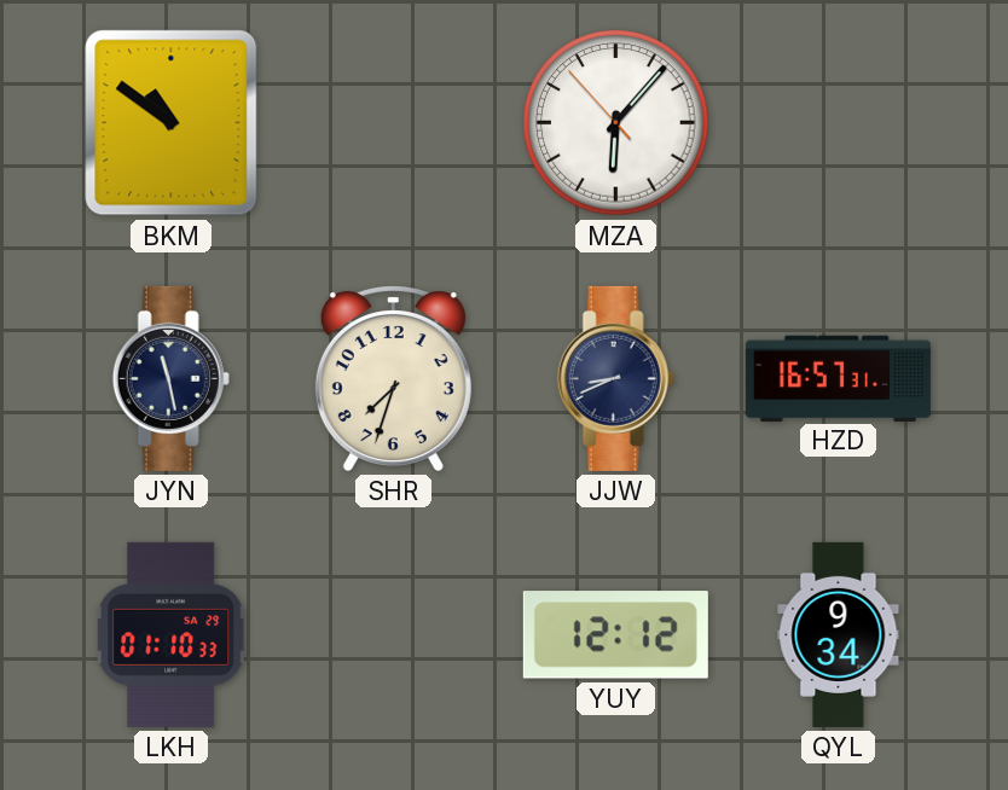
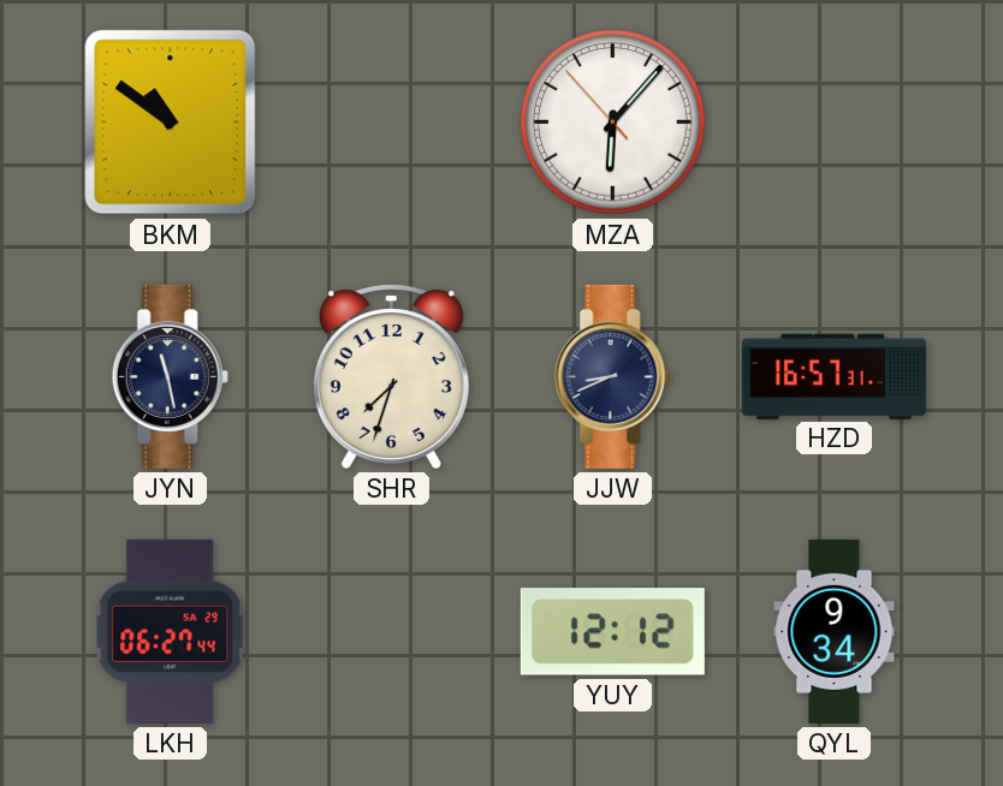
LKH: 01:10 -> 06:27
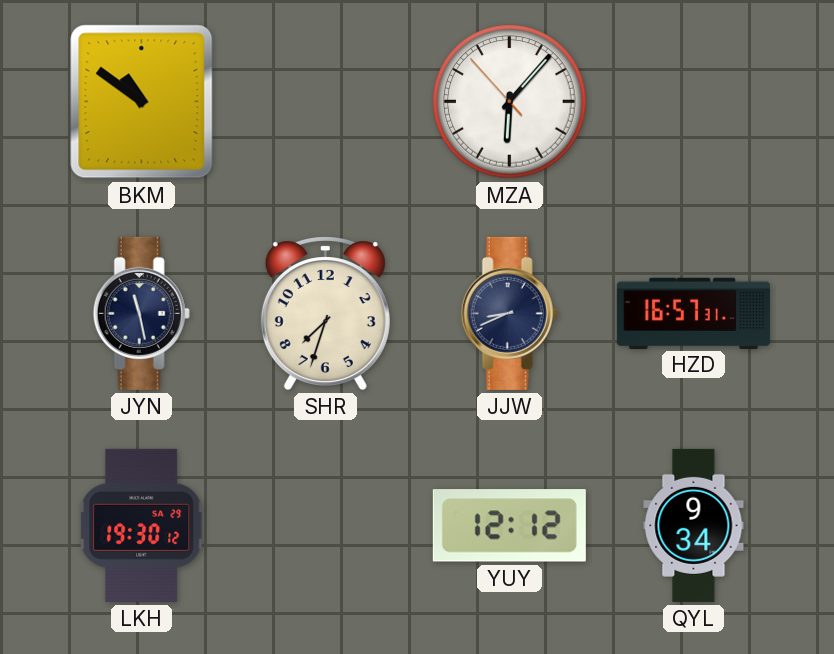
LKH: 06:27 -> 19:30
